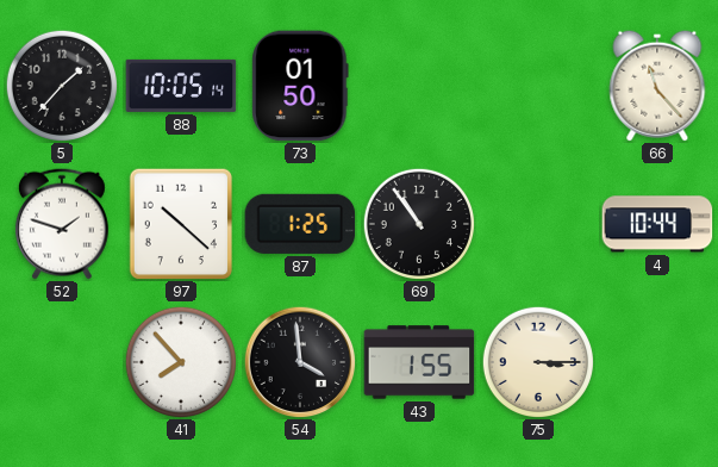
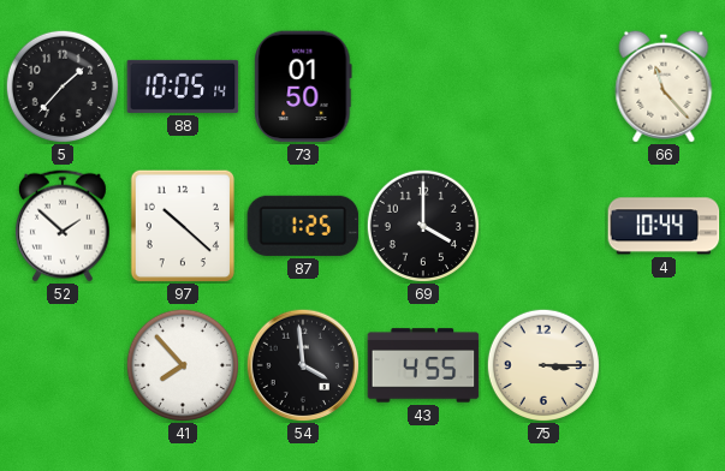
52: 1:48 -> 1:52
69: 10:54 -> 4:00
43: 1:55 -> 4:55
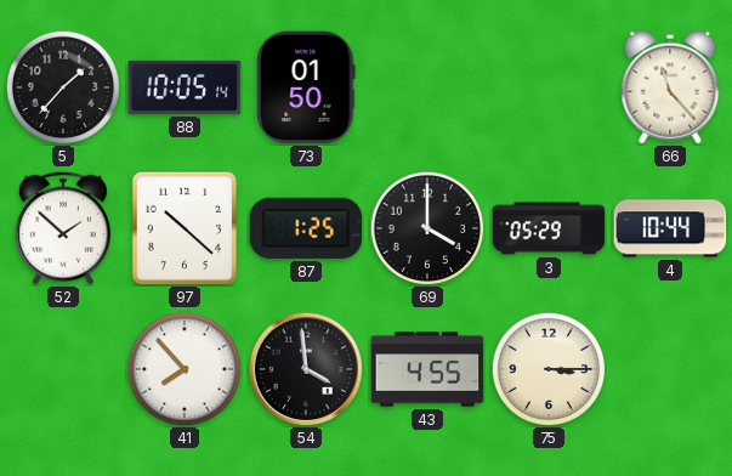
3: none -> 05:29
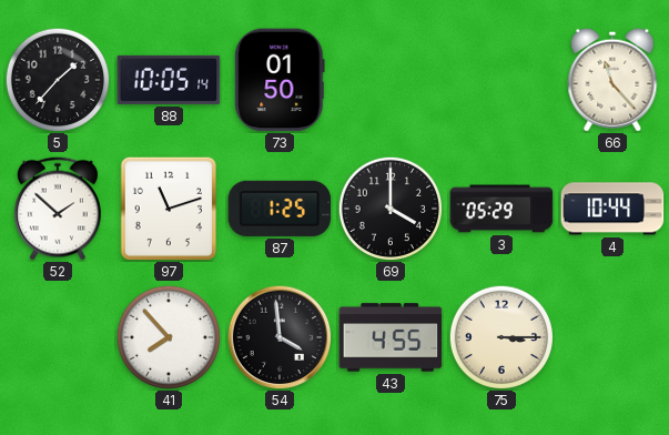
97: 10:22 -> 11:12
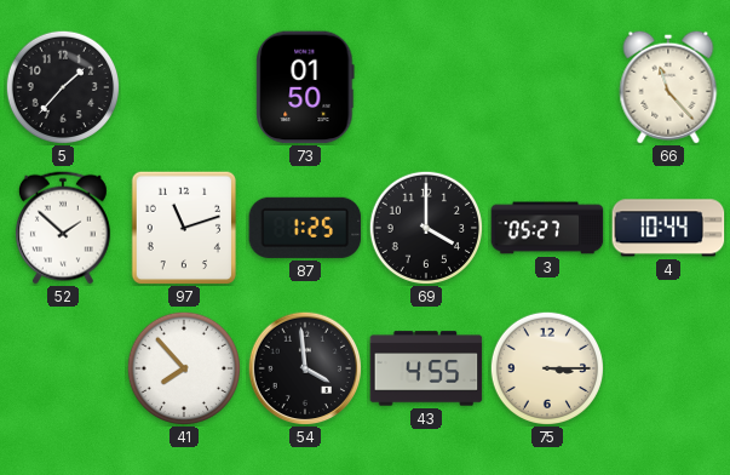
88: 10:05 -> none
3: 05:29 -> 05:27
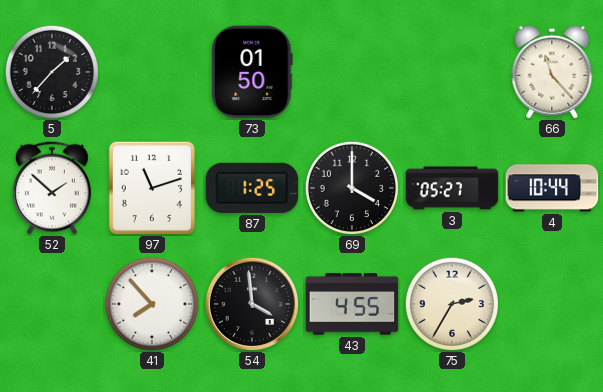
75: 3:15 -> 2:35
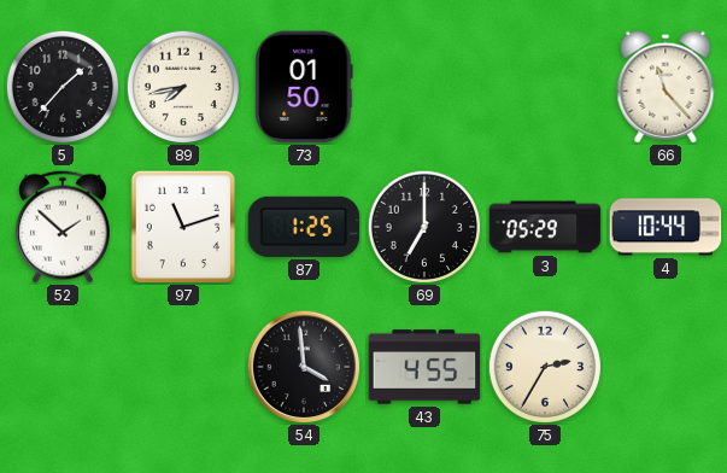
89: none -> 7:43
69: 4:00 -> 7:00
3: 05:27 -> 05:29
41: 7:53 -> none
